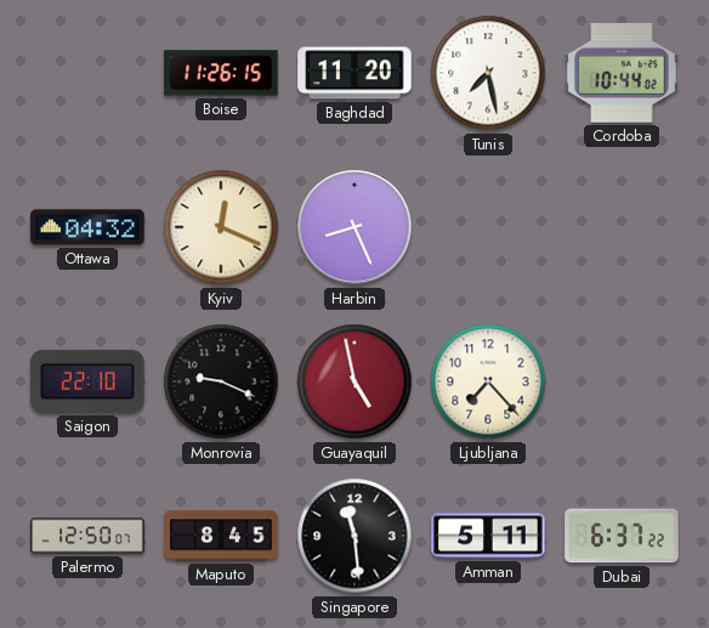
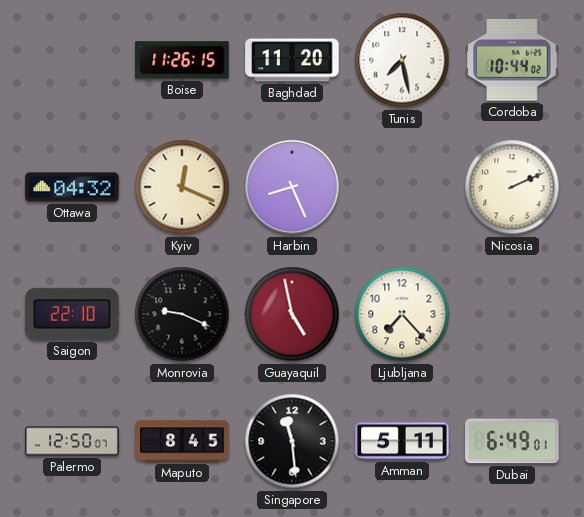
Nicosia: none -> 2:11
Dubai: 6:37 -> 6:49
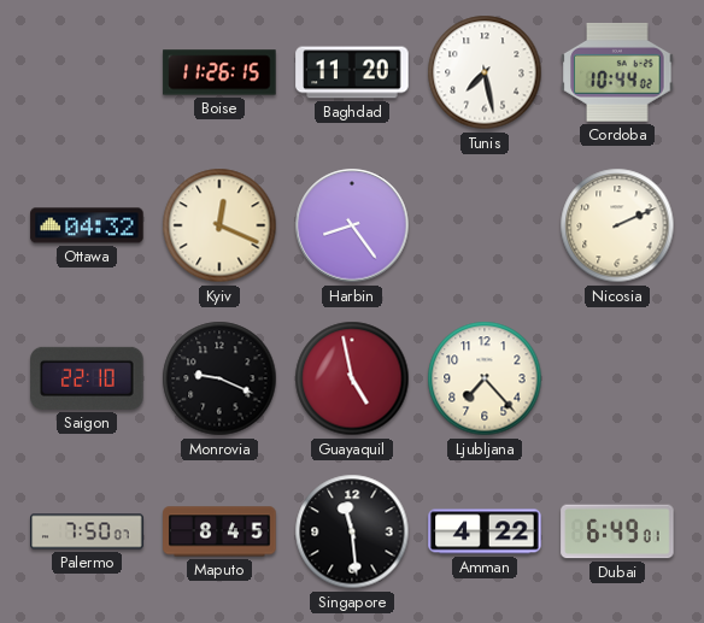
Harbin: 8:26 -> 8:24
Palermo: 12:50 -> 7:50
Amman: 5:11 -> 4:22
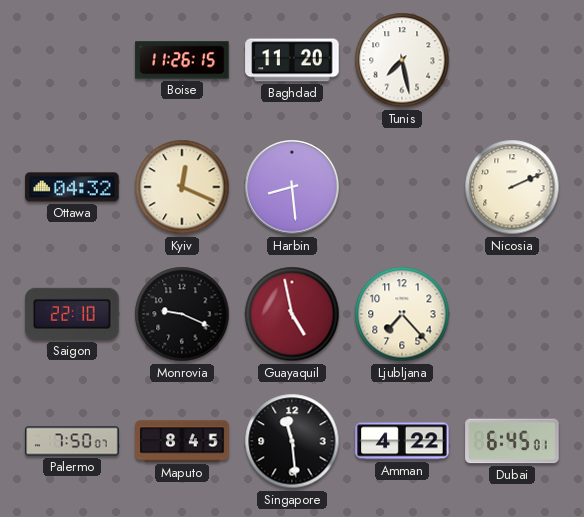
Cordoba: 10:44 -> none
Harbin: 8:24 -> 8:29
Dubai: 6:49 -> 6:45
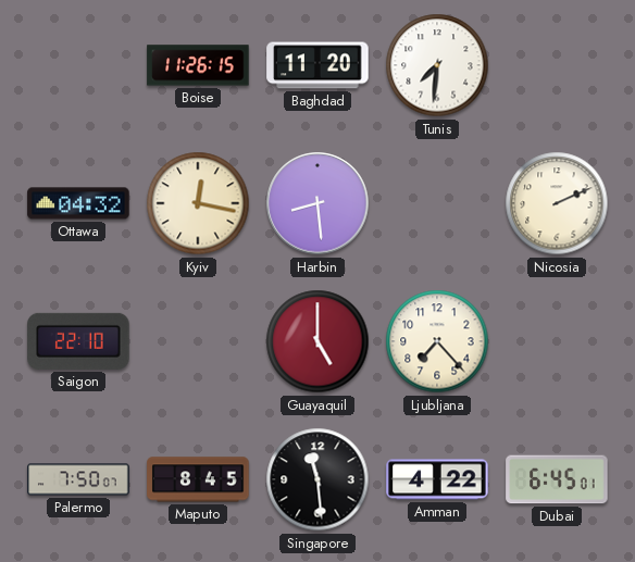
Tunis: 7:28 -> 7:31
Kyiv: 12:19 -> 12:17
Monrovia: 9:19 -> none
Guayaquil: 4:58 -> 5:00
